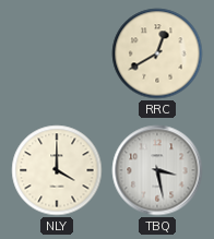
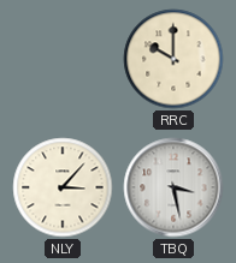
RRC: 12:40 -> 10:00
NLY: 4:00 -> 3:07
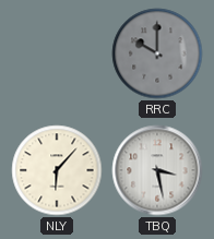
RRC dial: cream -> grey
NLY: 3:07 -> 6:07
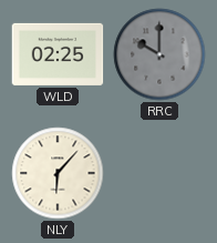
WLD: none -> 02:25
TBQ: 3:28 -> none
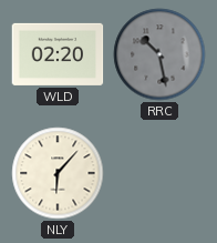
WLD: 02:25 -> 02:20
RRC: 10:00 -> 10:28
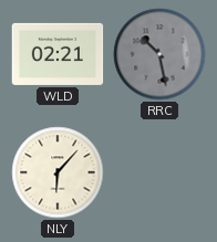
WLD: 02:20 -> 02:21
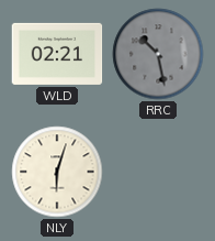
NLY: 6:07 -> 6:03
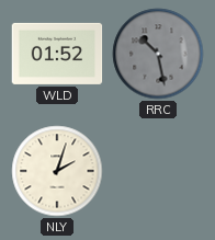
WLD: 02:21 -> 01:52
NLY: 6:03 -> 2:03
